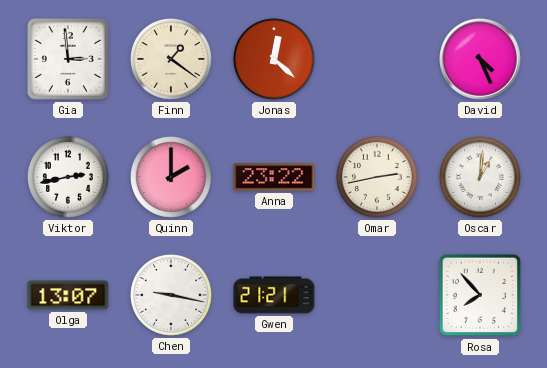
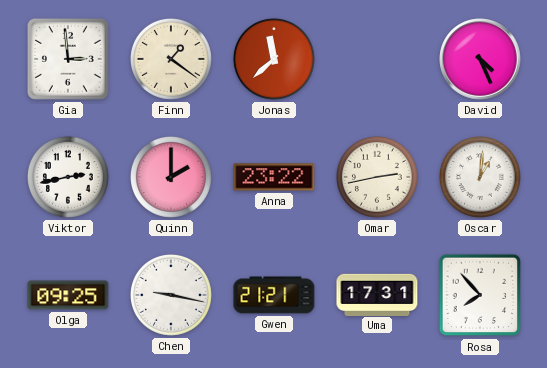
Jonas: 12:22 -> 11:38
Olga: 13:07 -> 09:25
Uma: none -> 17:31
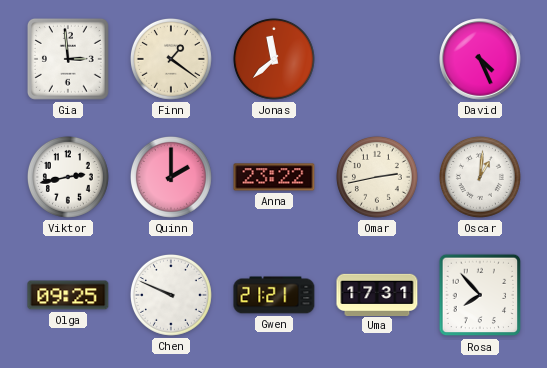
Chen: 9:17 -> 9:49
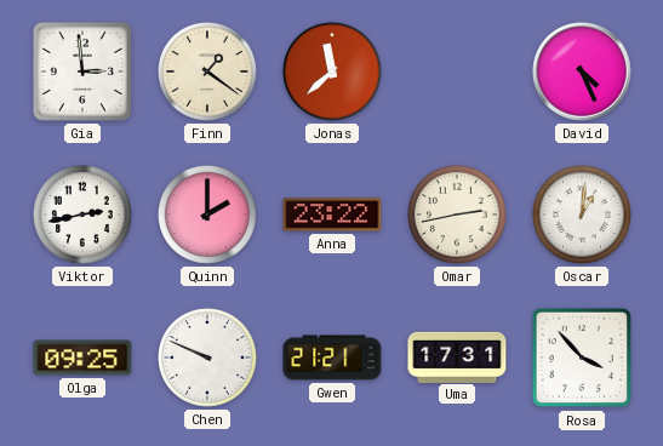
Rosa: 7:53 -> 3:53
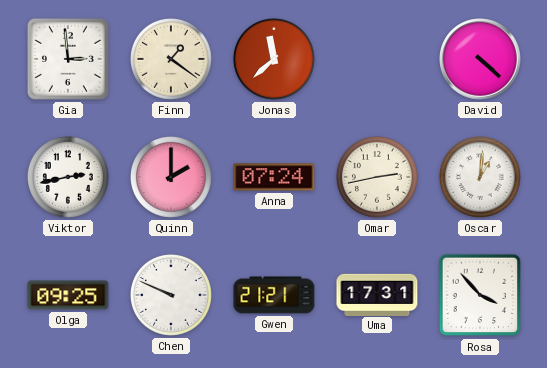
David: 4:26 -> 4:22
Anna: 23:22 -> 07:24
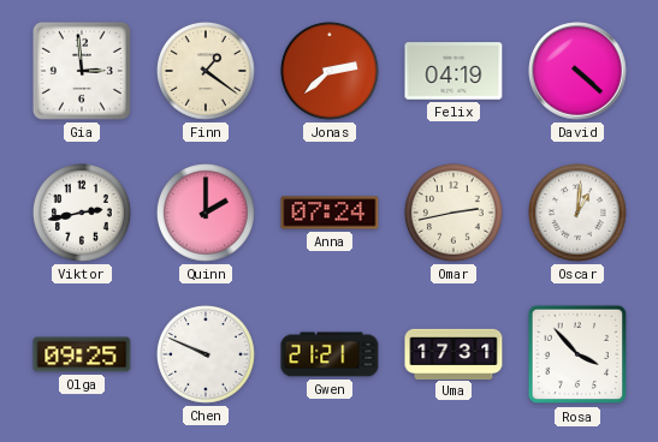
Jonas: 11:38 -> 2:38
Felix: none -> 04:19
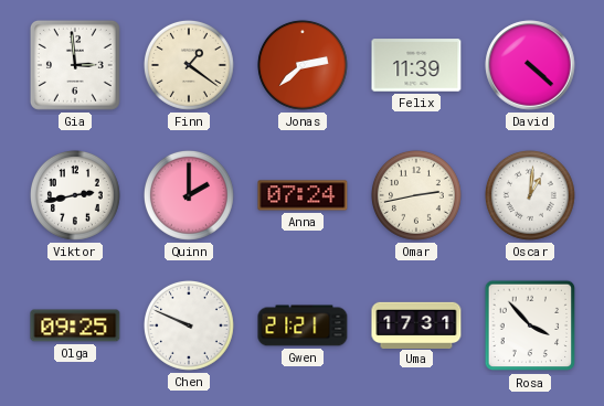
Felix: 04:19 -> 11:39
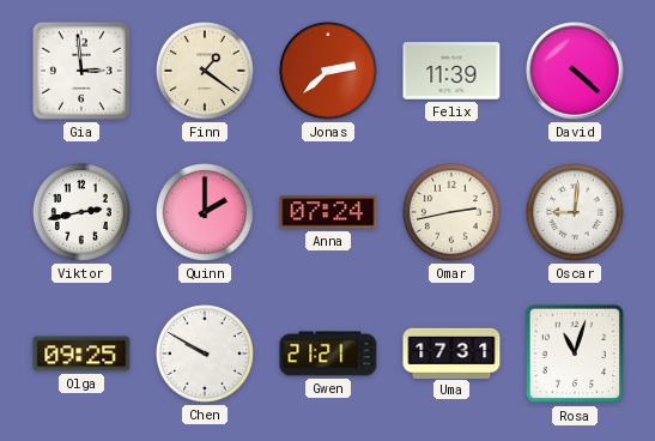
Oscar: 1:01 -> 9:01
Chen: 9:49 -> 9:50
Rosa: 3:53 -> 11:03
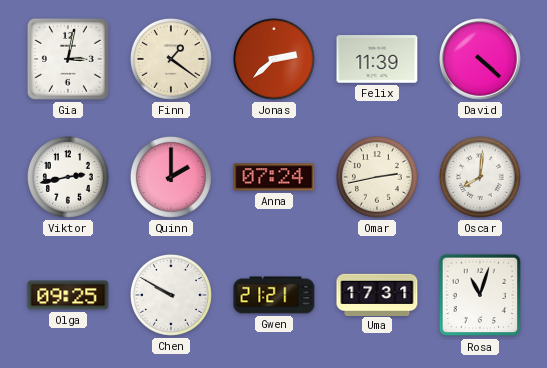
Gia: 2:59 -> 3:02
Oscar: 9:01 -> 8:01
